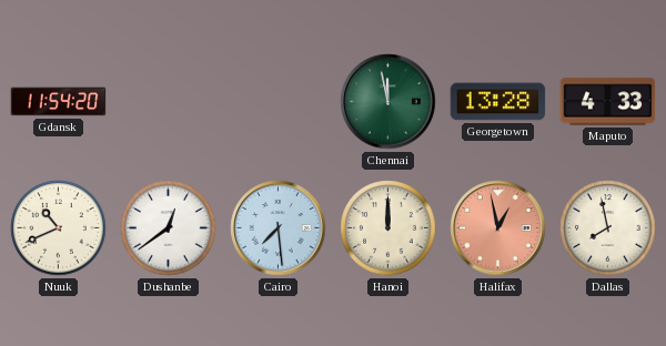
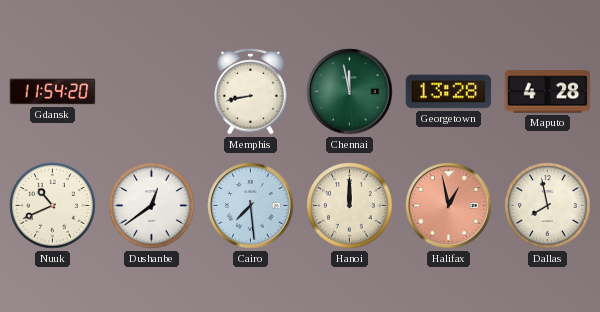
Memphis: none -> 8:43
Maputo: 4:33 -> 4:28
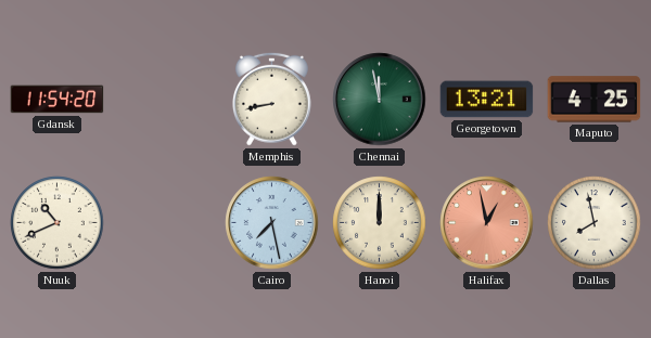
Georgetown: 13:28 -> 13:21
Maputo: 4:28 -> 4:25
Dushanbe: 12:39 -> none
Cairo: 7:29 -> 7:28
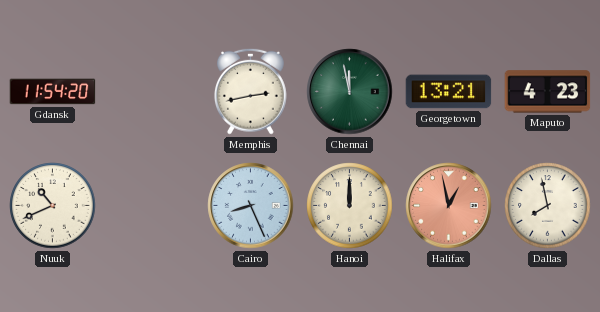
Memphis: 8:43 -> 2:43
Maputo: 4:25 -> 4:23
Cairo: 7:28 -> 8:26
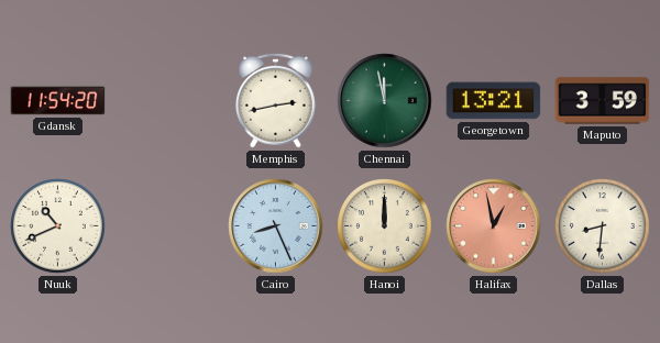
Maputo: 4:23 -> 3:59
Dallas: 7:58 -> 8:31
